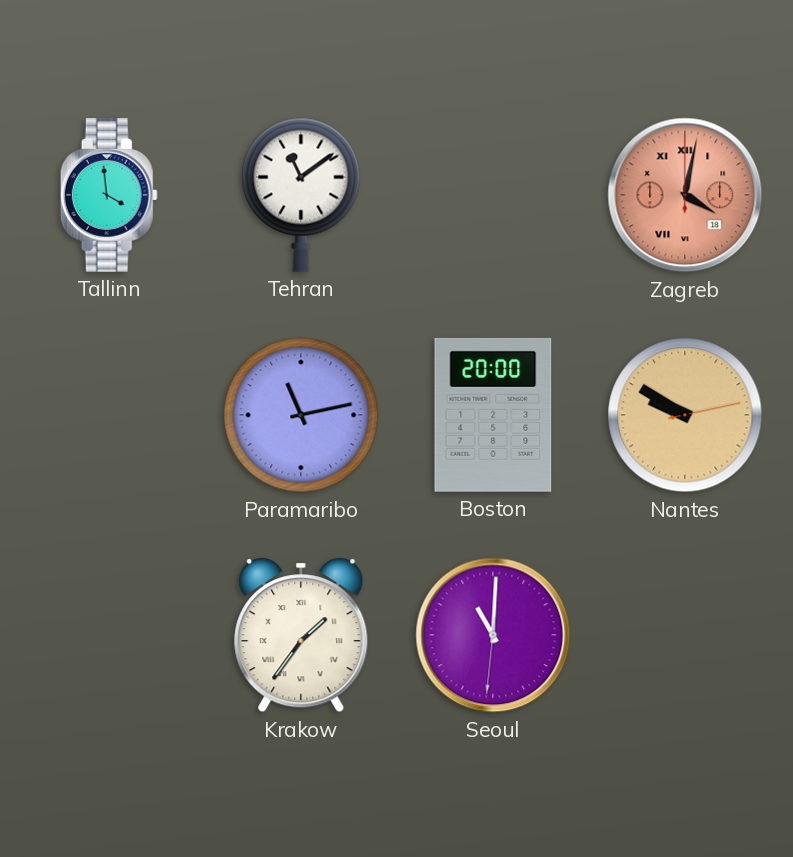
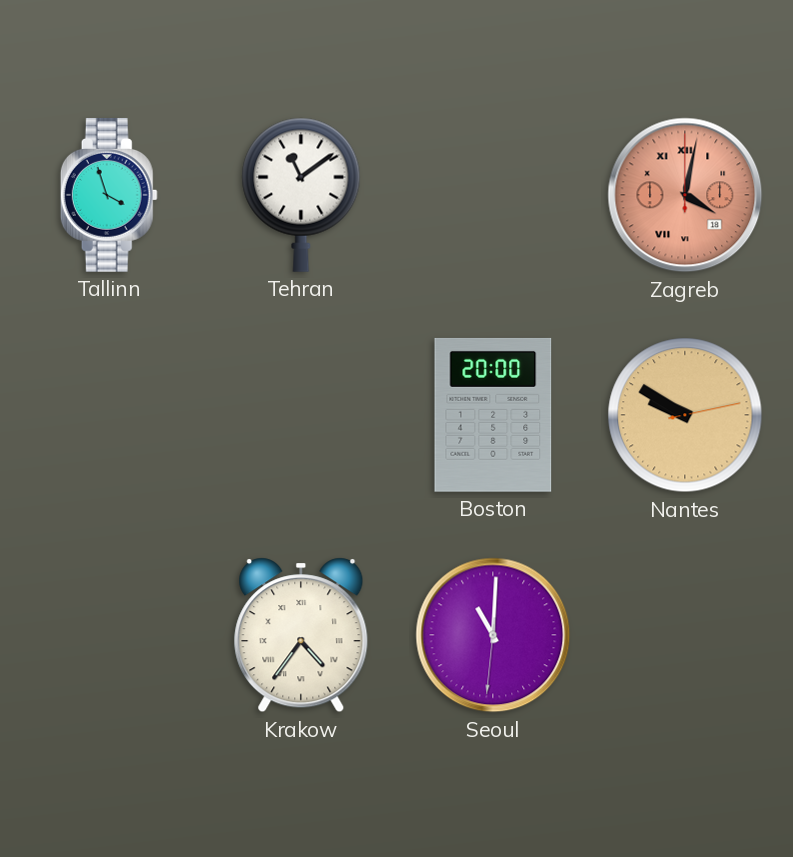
Tallinn: 3:59 -> 3:57
Paramaribo: 11:13 -> none
Krakow: 1:36 -> 4:36
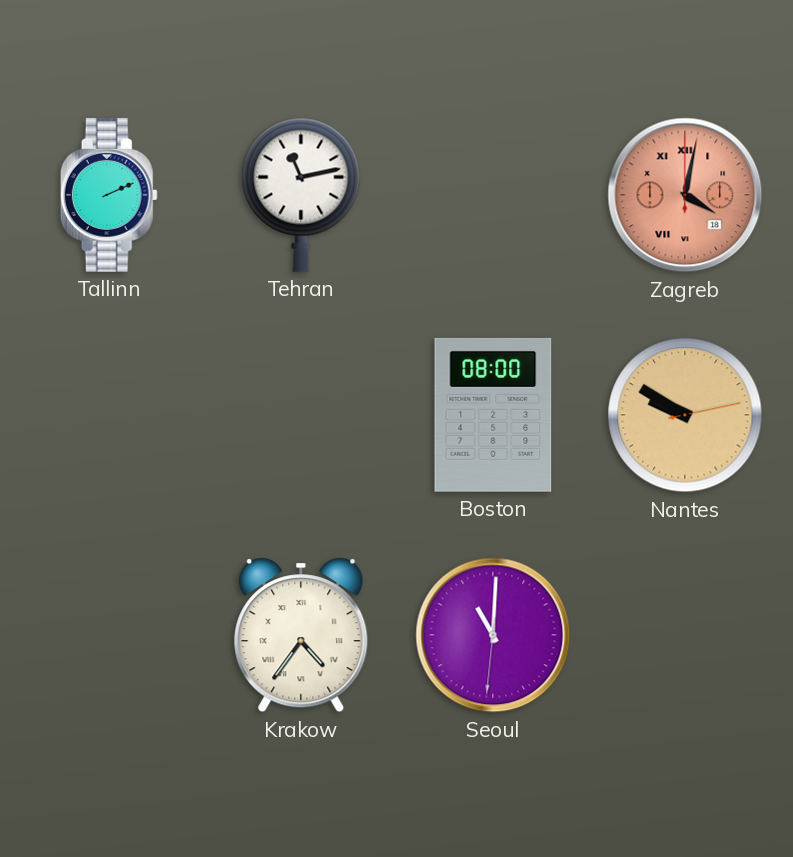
Tallinn: 3:57 -> 2:11
Tehran: 11:09 -> 11:13
Boston: 20:00 -> 08:00
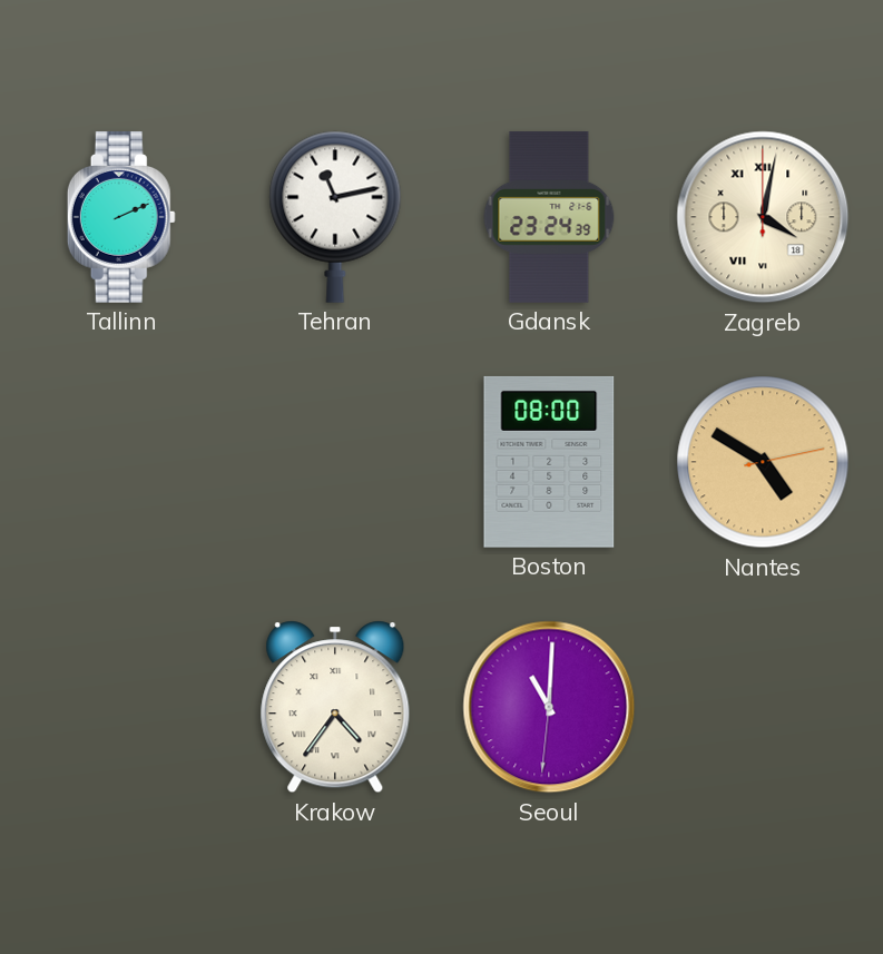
Gdansk: none -> 23:24
Zagreb dial: salmon -> cream
Nantes: 9:50 -> 4:50
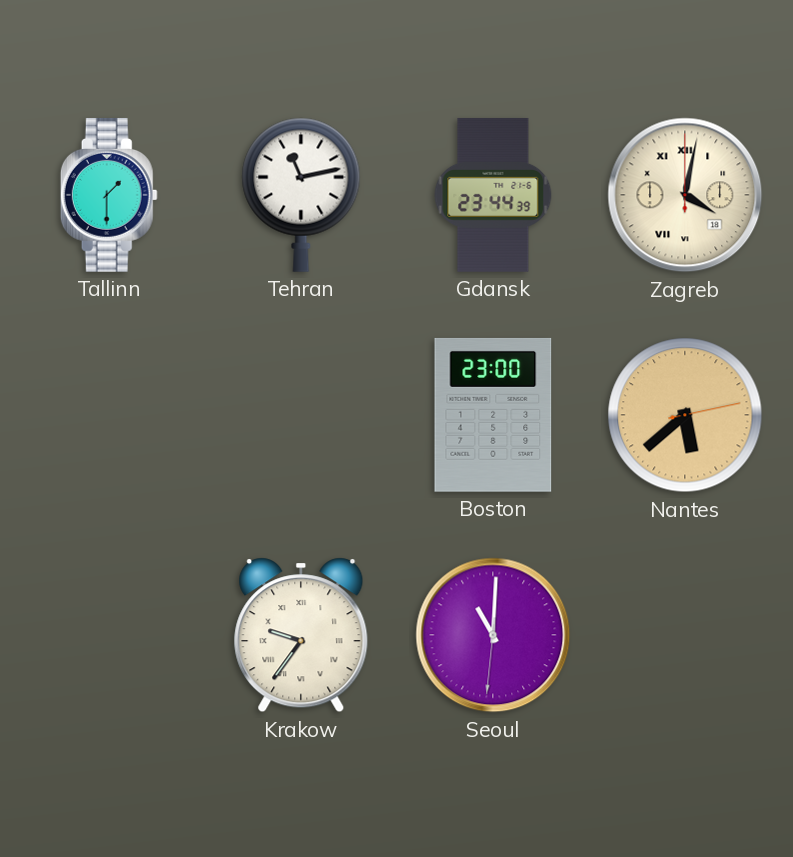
Tallinn: 2:11 -> 1:30
Gdansk: 23:24 -> 23:44
Boston: 08:00 -> 23:00
Nantes: 4:50 -> 5:38
Krakow: 4:36 -> 9:36
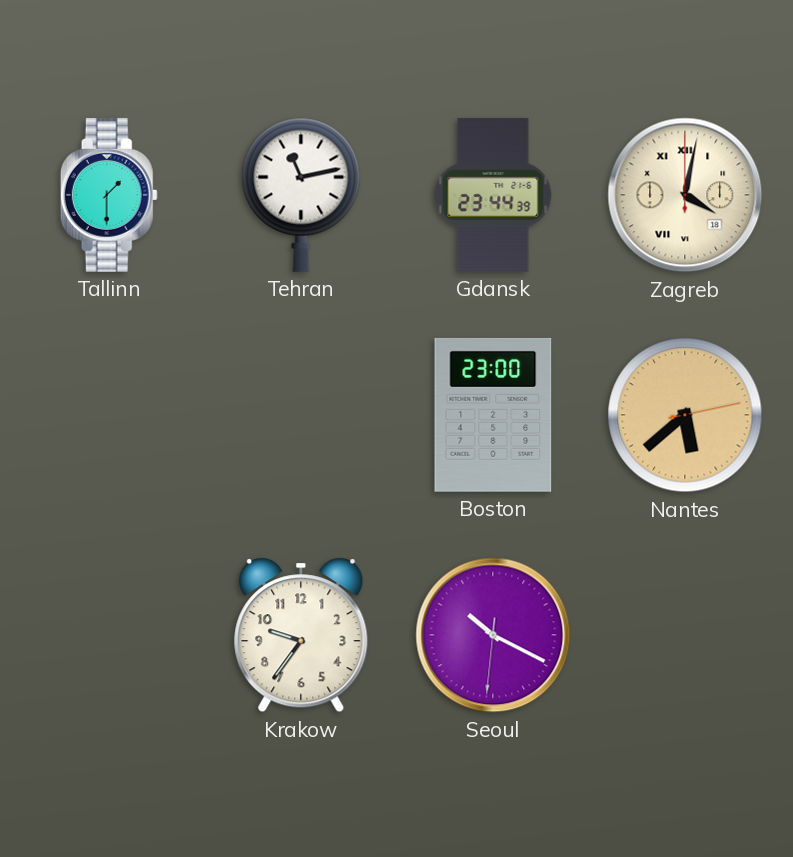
Krakow numerals: Roman -> Arabic
Seoul: 11:00 -> 10:19
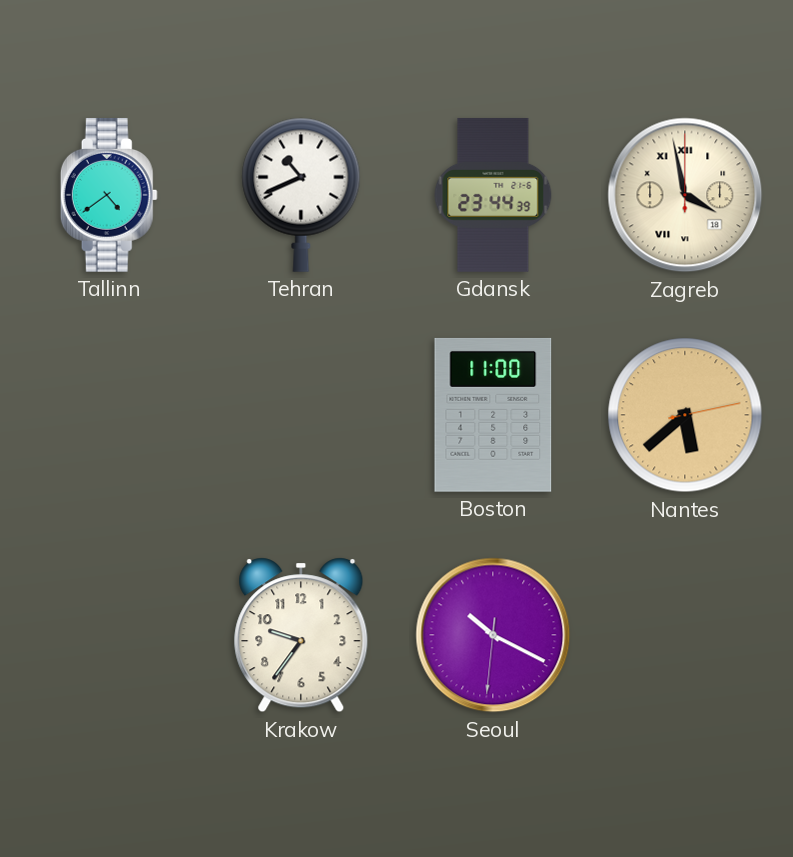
Tallinn: 1:30 -> 4:39
Tehran: 11:13 -> 10:41
Zagreb: 4:02 -> 3:58
Boston: 23:00 -> 11:00
